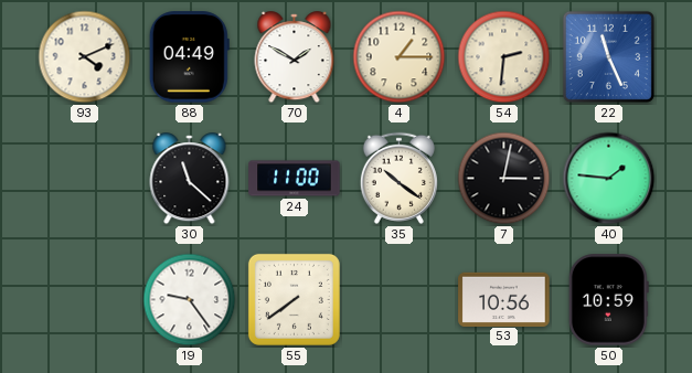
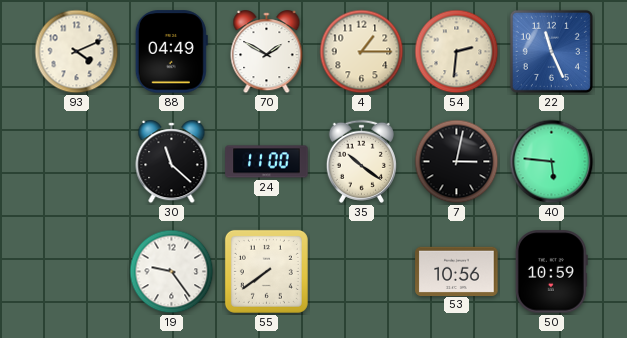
40: 1:46 -> 5:46
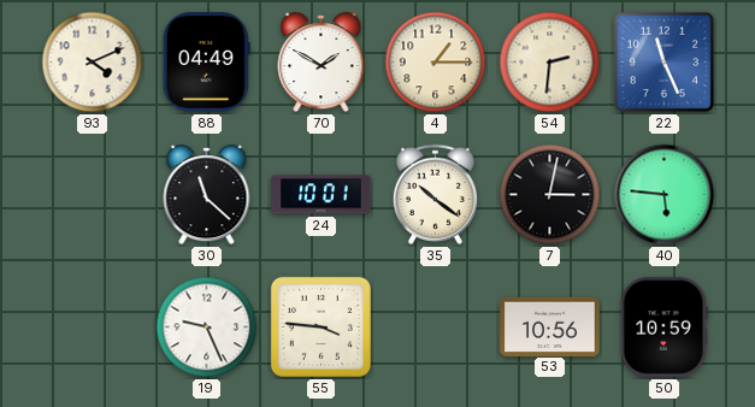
24: 11:00 -> 10:01
19: 9:24 -> 9:26
55: 7:39 -> 3:46
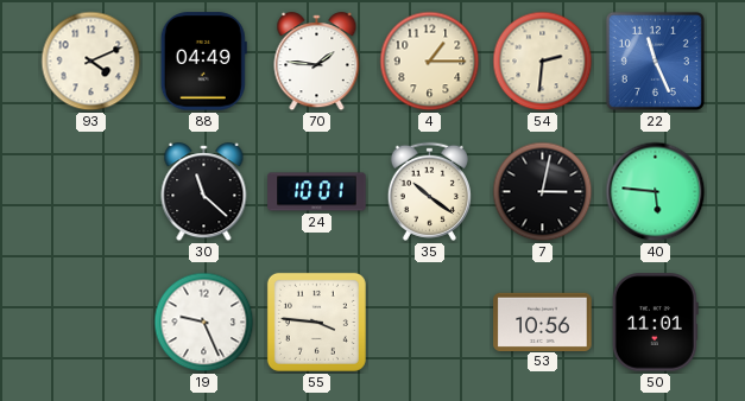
70: 1:50 -> 1:46
50: 10:59 -> 11:01
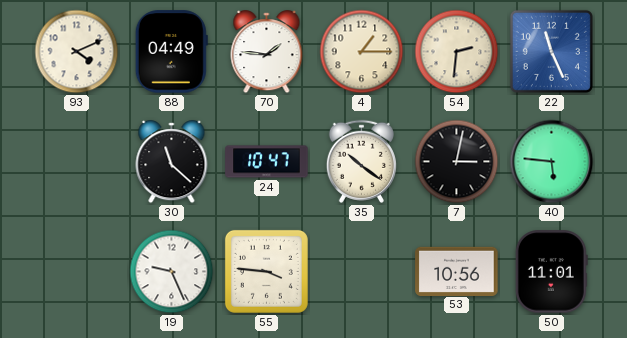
24: 10:01 -> 10:47
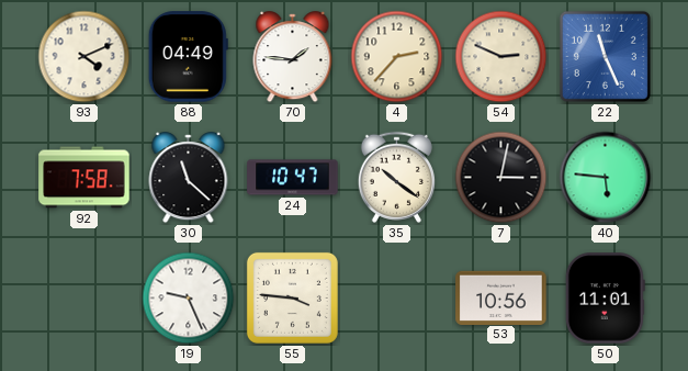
4: 1:15 -> 2:37
54: 2:31 -> 2:49
92: none -> 7:58
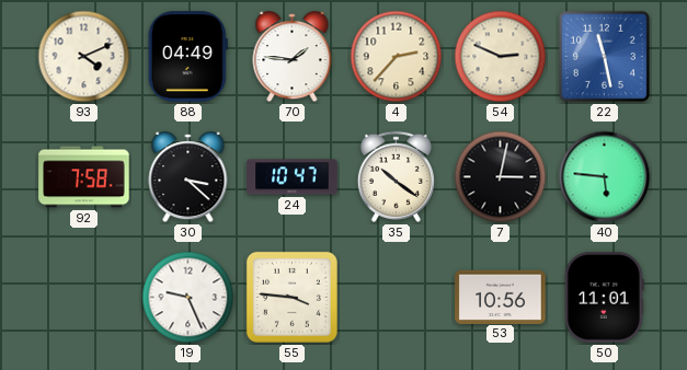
22: 11:26 -> 11:28
30: 11:22 -> 3:22
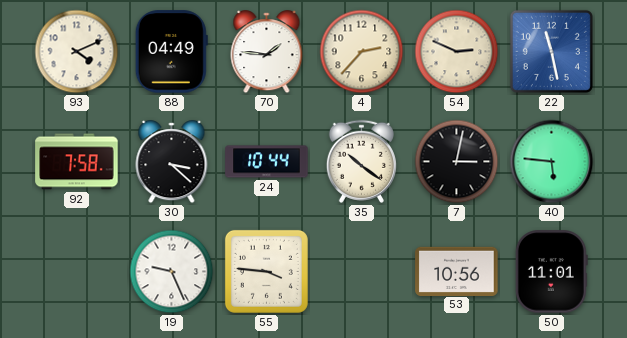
24: 10:47 -> 10:44
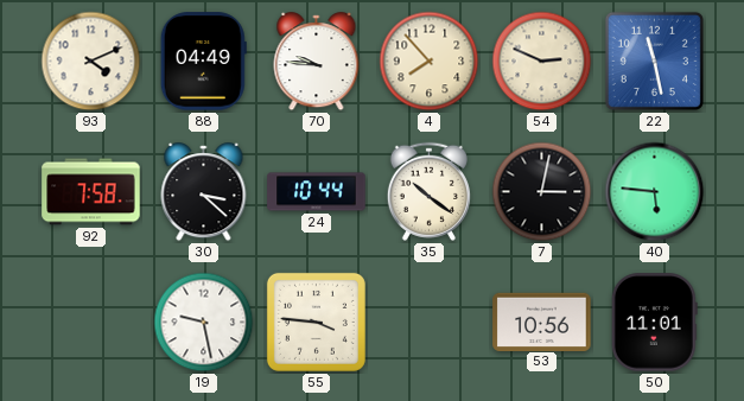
70: 1:46 -> 9:46
4: 2:37 -> 7:53
19: 9:26 -> 9:28
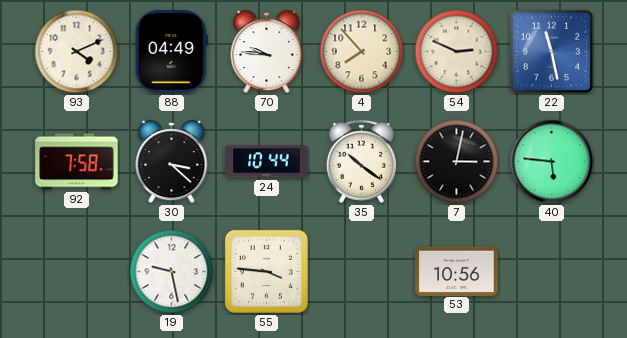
50: 11:01 -> none
